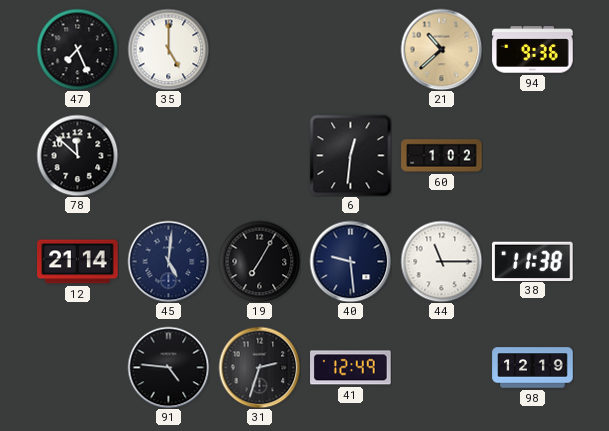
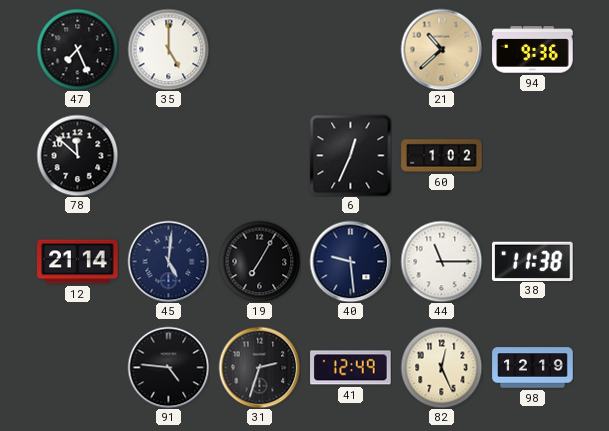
6: 12:31 -> 12:34
82: none -> 12:26
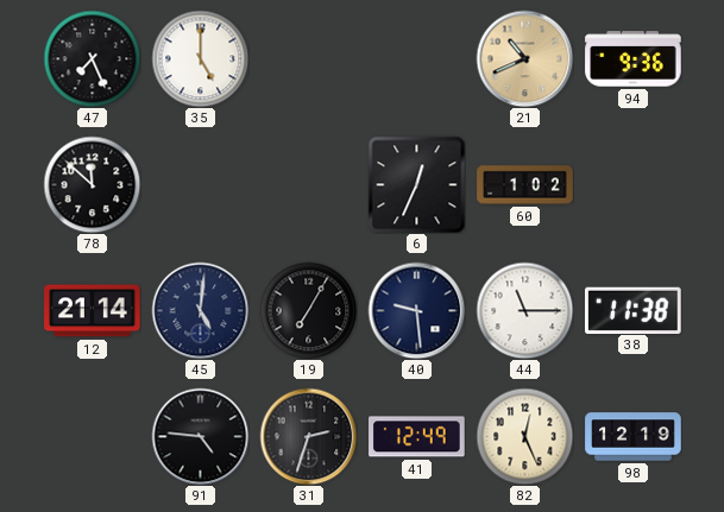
21: 10:38 -> 10:41
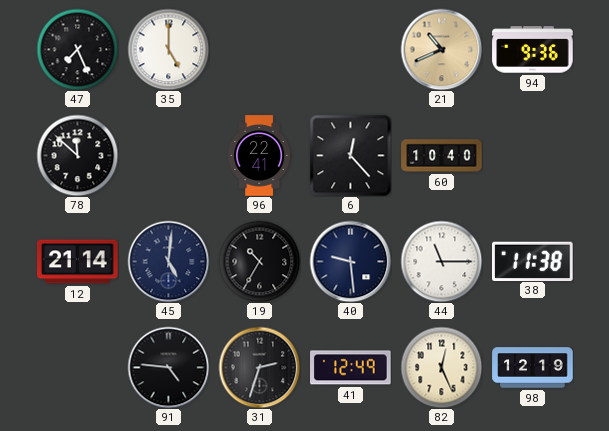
96: none -> 22:41
6: 12:34 -> 12:23
60: 1:02 -> 10:40
19: 7:05 -> 10:35
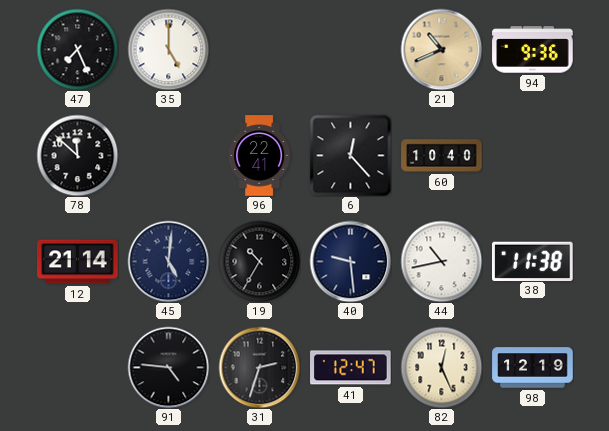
44: 11:15 -> 10:43
41: 12:49 -> 12:47
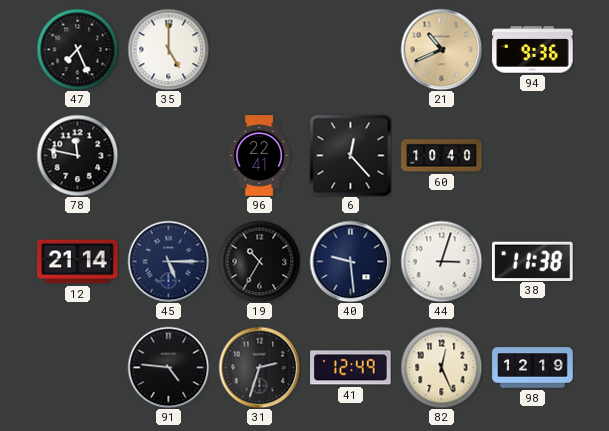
78: 11:52 -> 11:47
45: 5:01 -> 5:15
44: 10:43 -> 3:03
41: 12:47 -> 12:49
